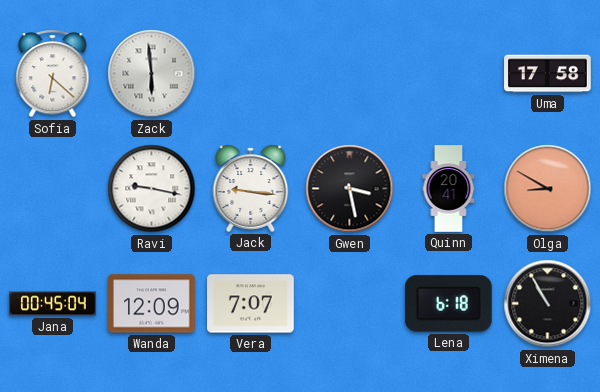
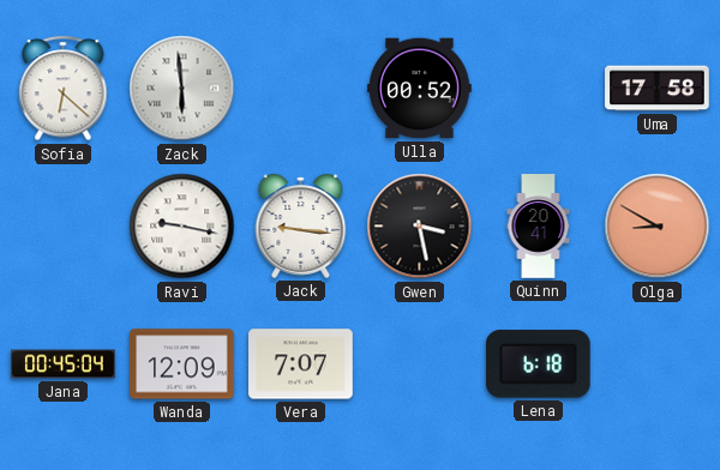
Ulla: none -> 00:52
Ximena: 10:55 -> none
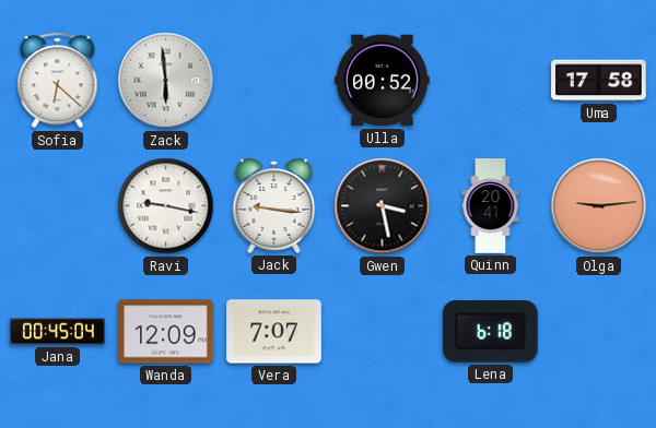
Olga: 8:50 -> 9:14
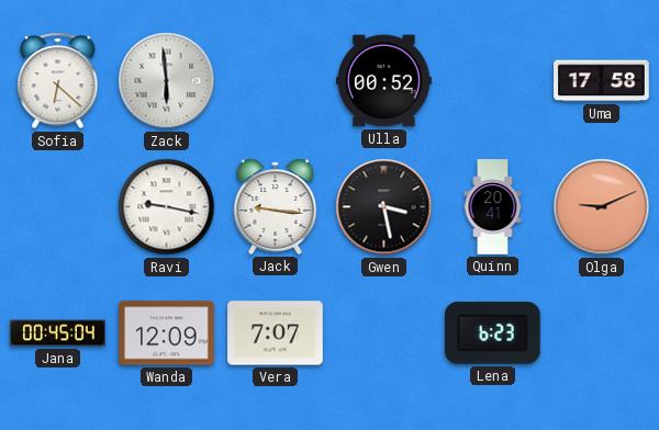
Olga: 9:14 -> 9:11
Lena: 6:18 -> 6:23
